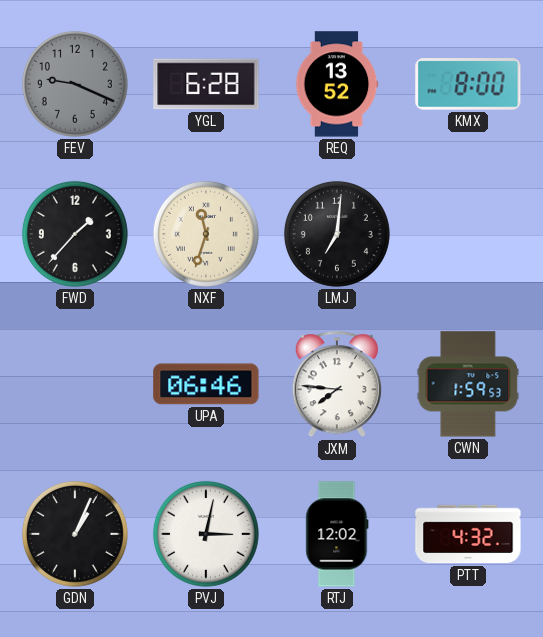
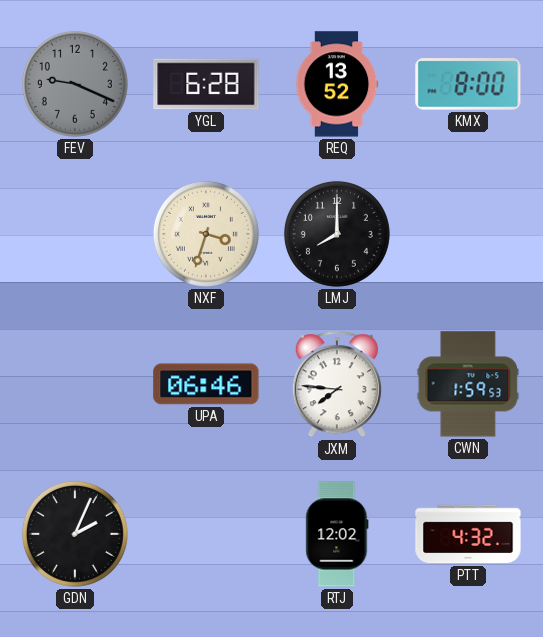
FWD: 1:37 -> none
NXF: 11:33 -> 3:33
LMJ: 7:01 -> 8:00
GDN: 1:04 -> 2:04
PVJ: 3:02 -> none
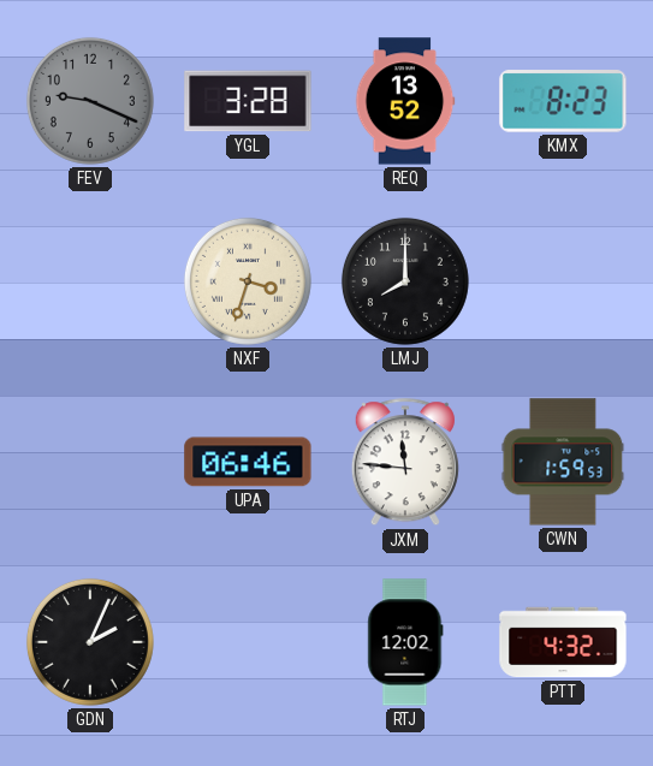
YGL: 6:28 -> 3:28
KMX: 8:00 -> 8:23
JXM: 7:46 -> 11:46
